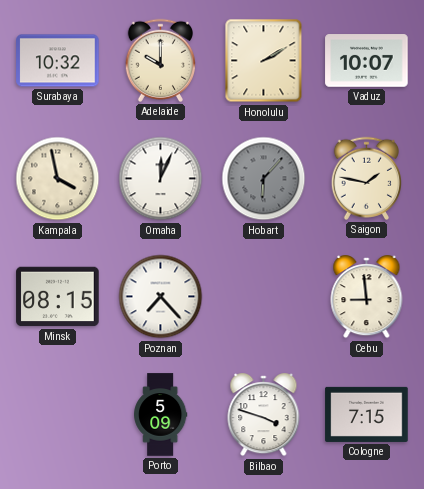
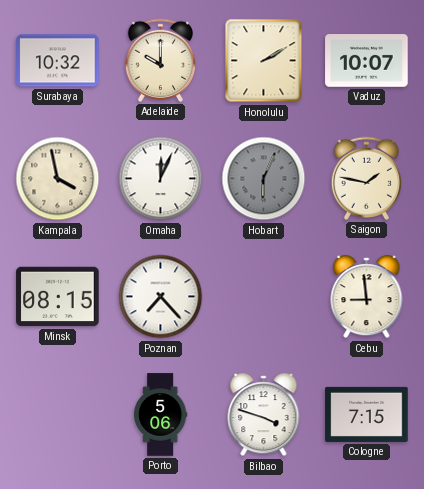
Hobart: 6:07 -> 6:04
Porto: 5:09 -> 5:06
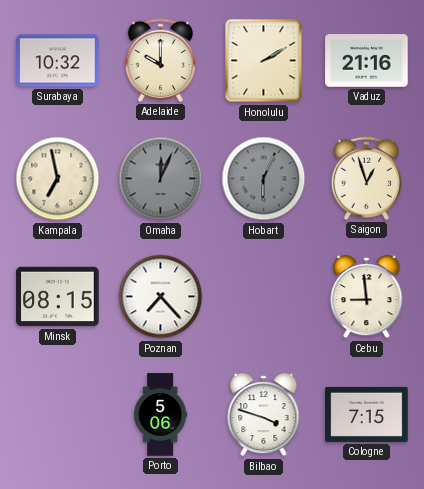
Vaduz: 10:07 -> 21:16
Kampala: 3:58 -> 6:58
Omaha dial: white -> grey
Saigon: 1:47 -> 12:57
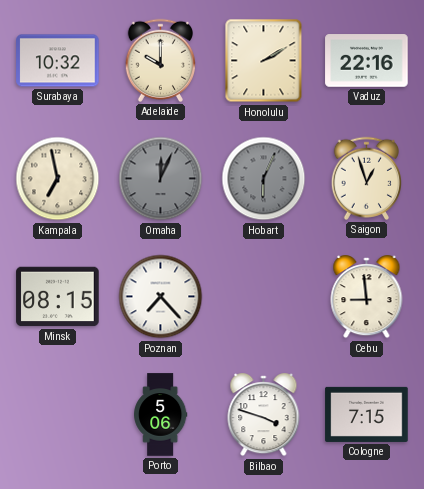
Vaduz: 21:16 -> 22:16
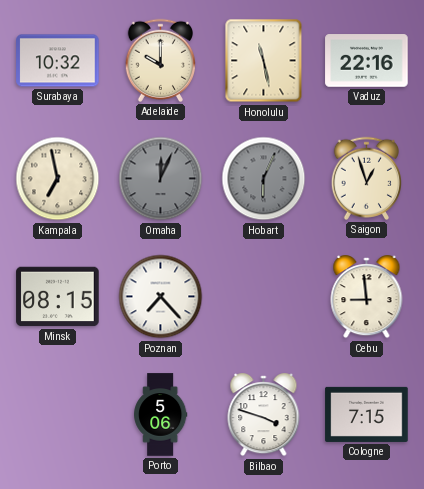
Honolulu: 2:10 -> 11:28
